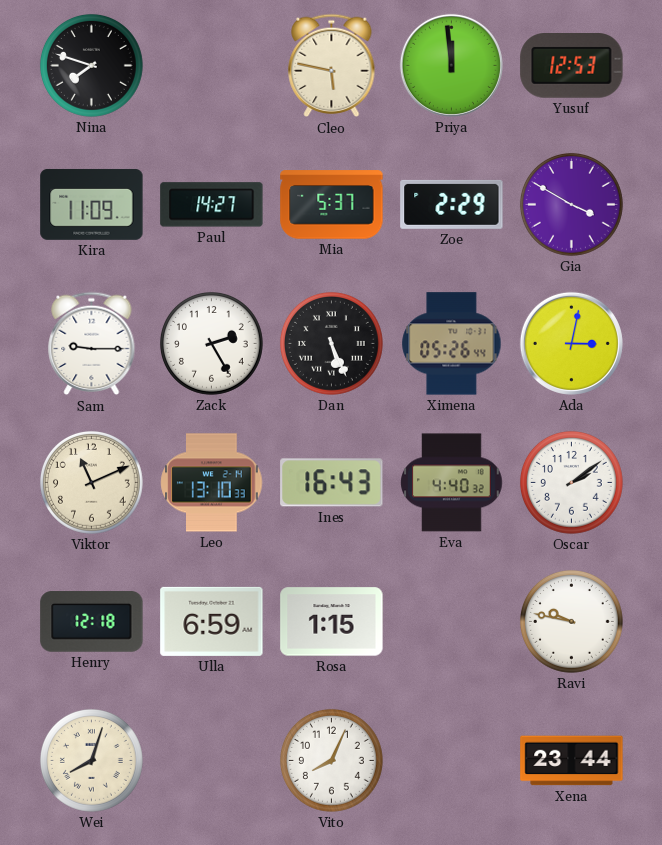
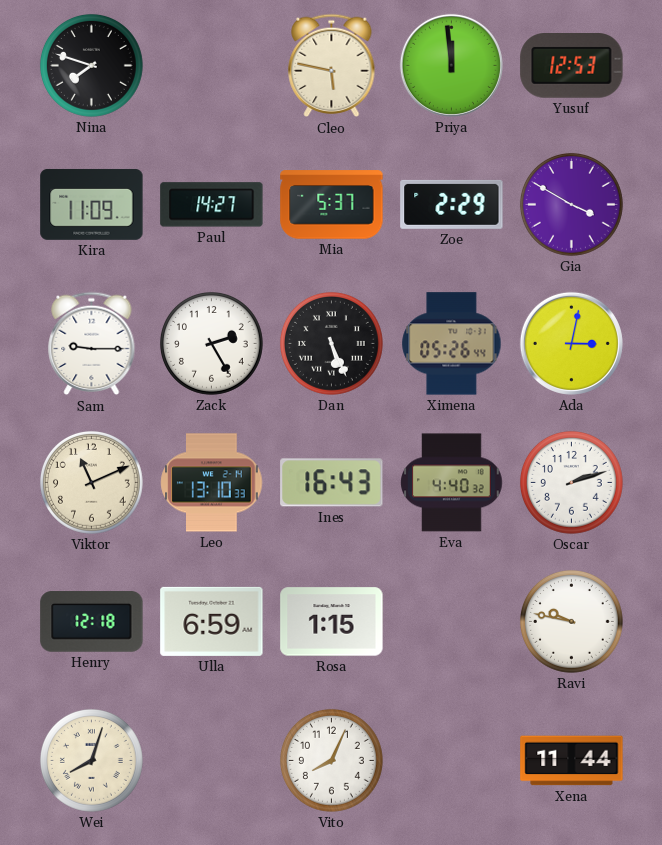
Oscar: 2:09 -> 2:12
Xena: 23:44 -> 11:44
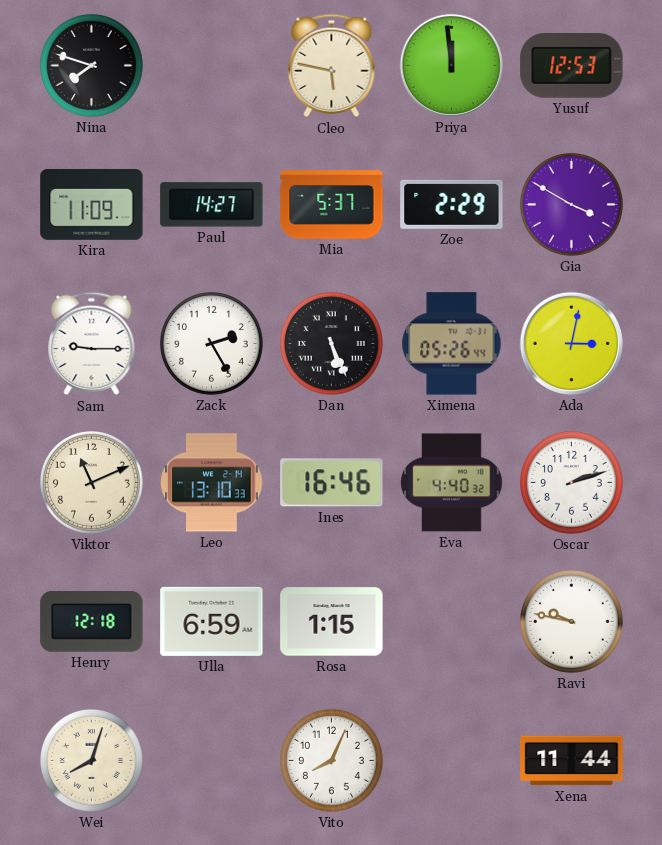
Ines: 16:43 -> 16:46
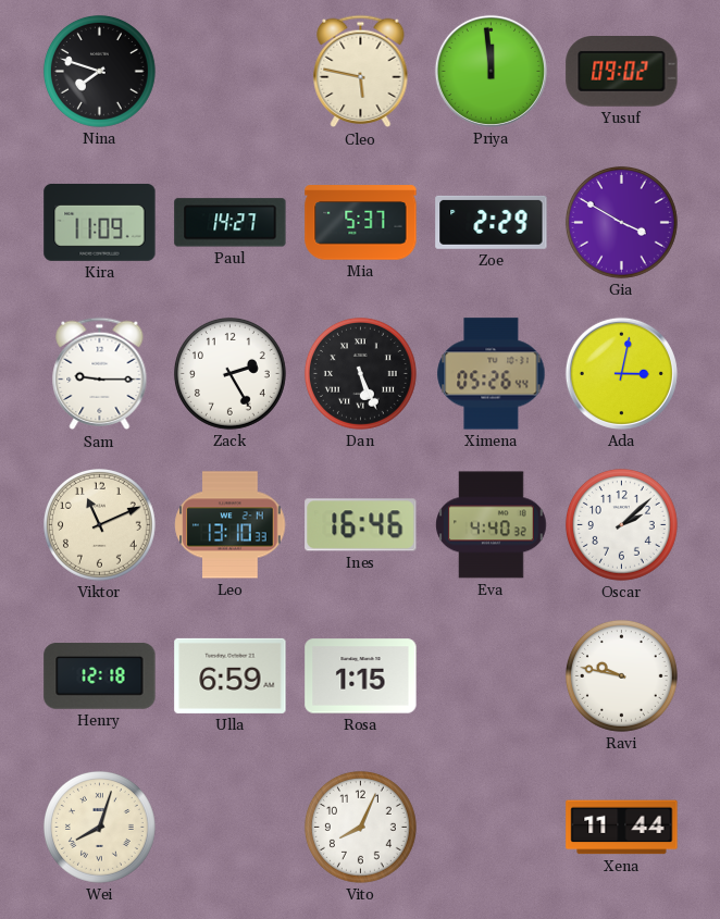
Yusuf: 12:53 -> 09:02
Oscar: 2:12 -> 2:08
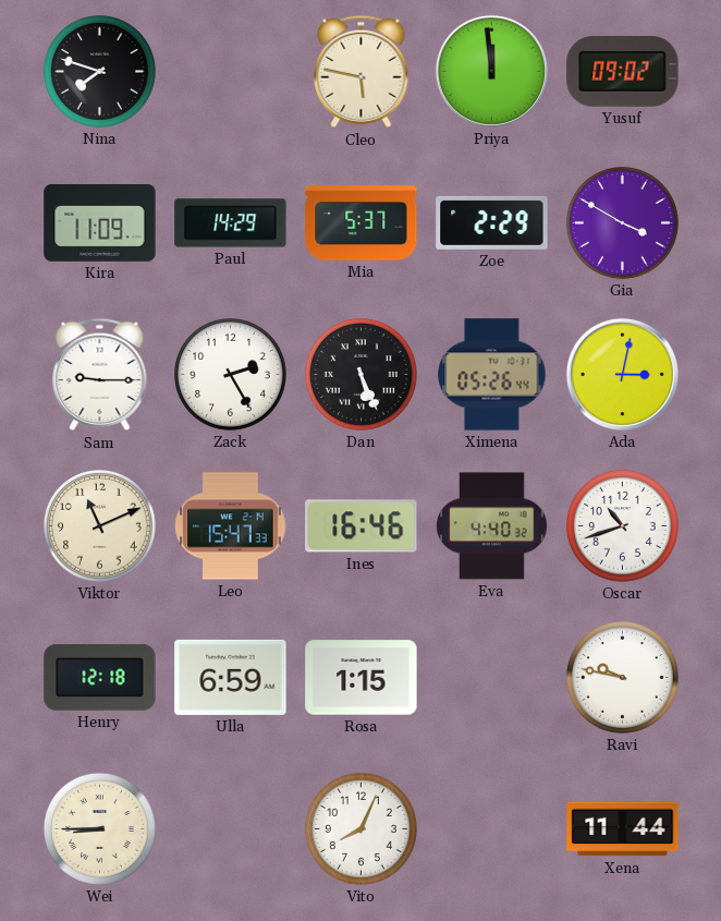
Paul: 14:27 -> 14:29
Leo: 13:10 -> 15:47
Oscar: 2:08 -> 10:42
Wei: 8:03 -> 8:45
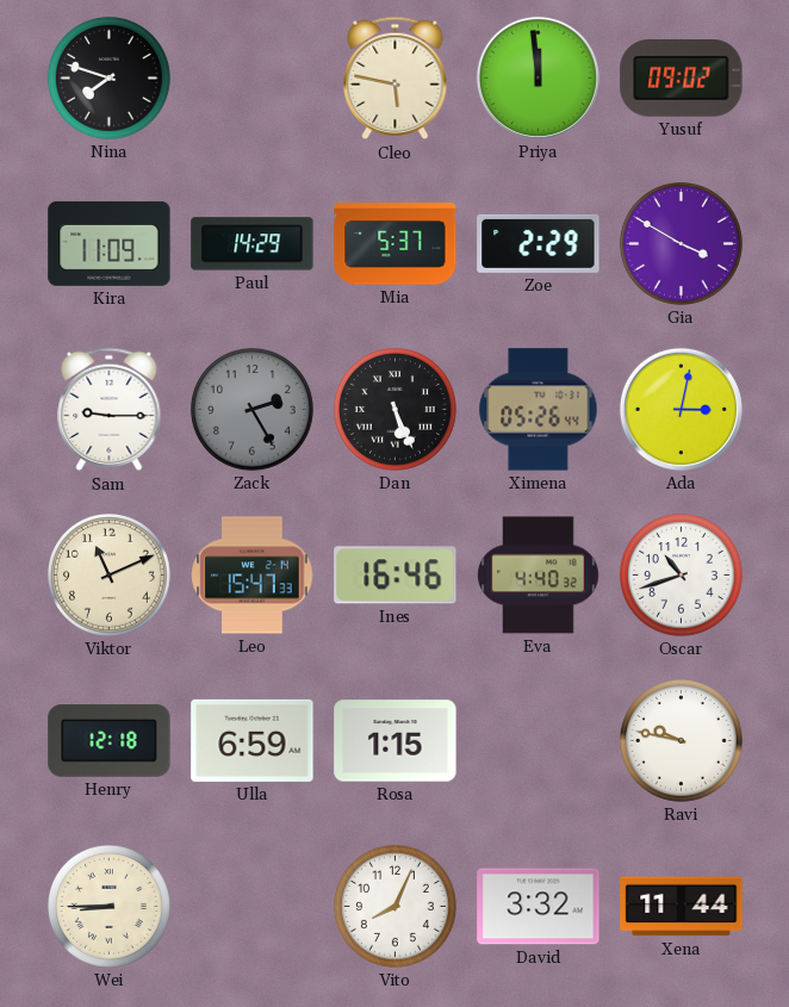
Zack dial: white -> grey
David: none -> 3:32
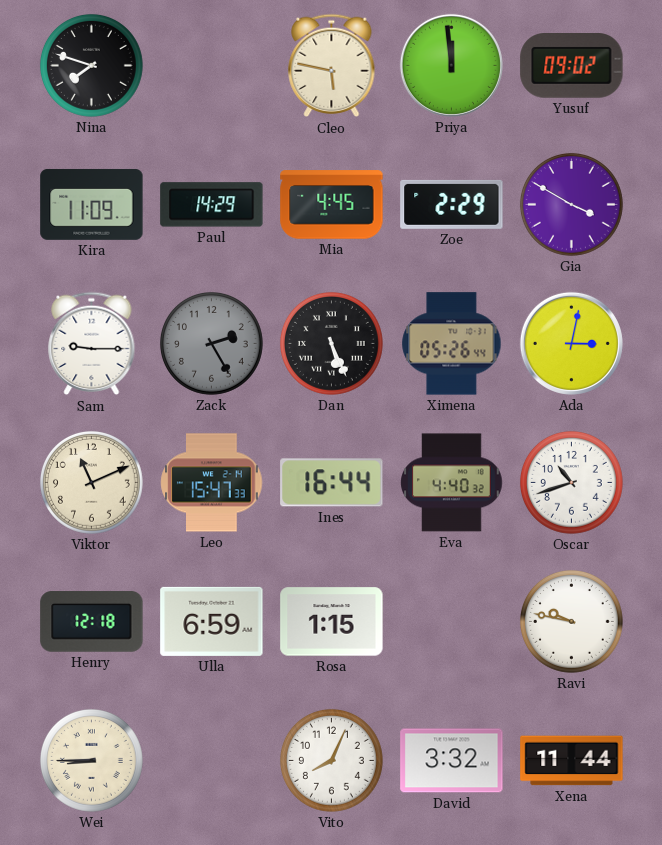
Mia: 5:37 -> 4:45
Ines: 16:46 -> 16:44
